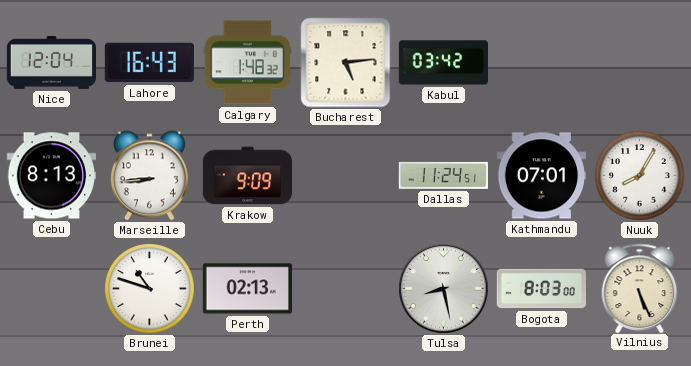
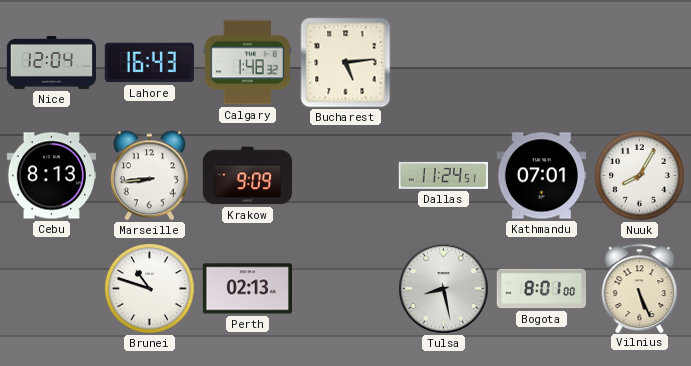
Kabul: 03:42 -> none
Bogota: 8:03 -> 8:01
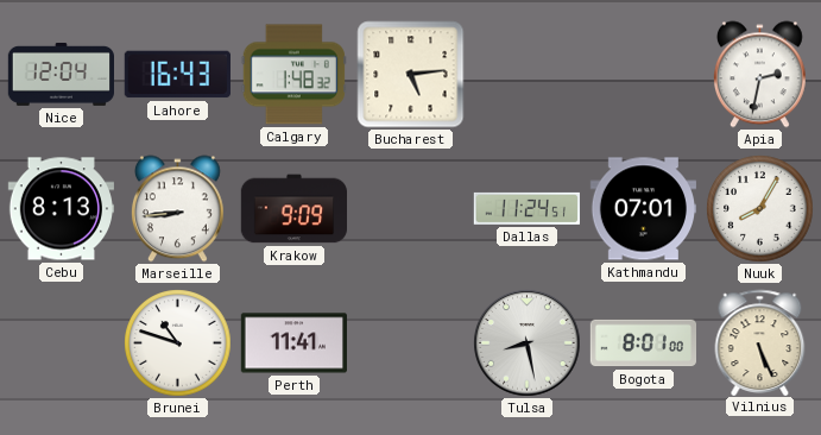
Apia: none -> 2:32
Perth: 02:13 -> 11:41
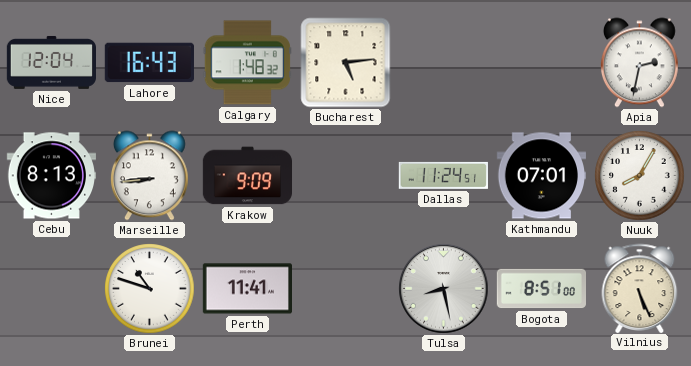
Bogota: 8:01 -> 8:51
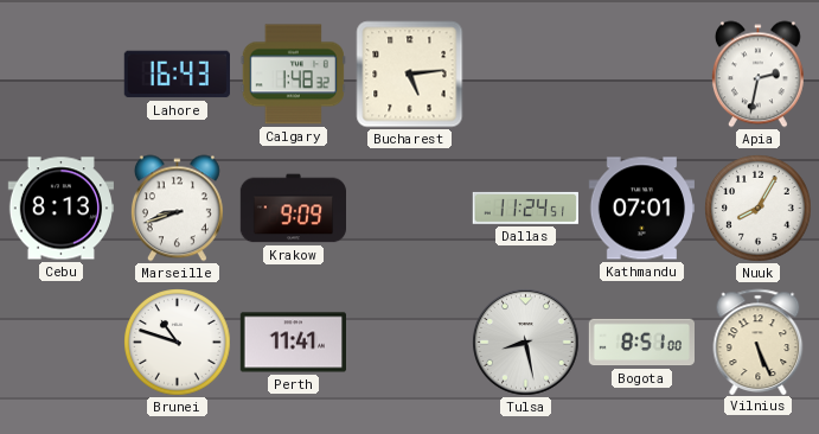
Nice: 12:04 -> none
Marseille: 8:44 -> 8:42
